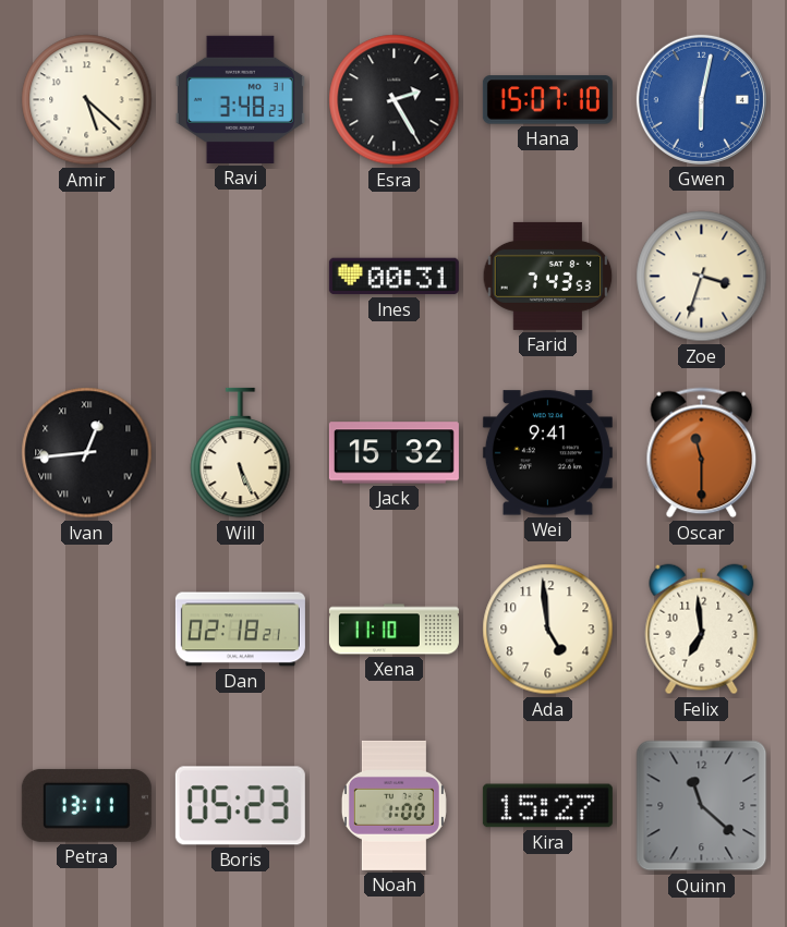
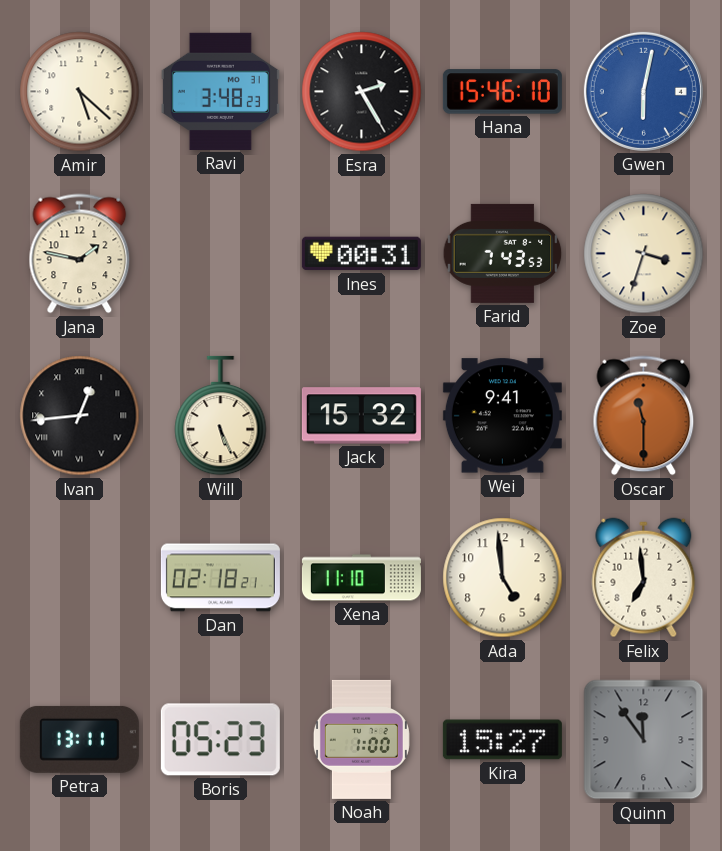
Hana: 15:07 -> 15:46
Jana: none -> 1:47
Quinn: 11:22 -> 11:54
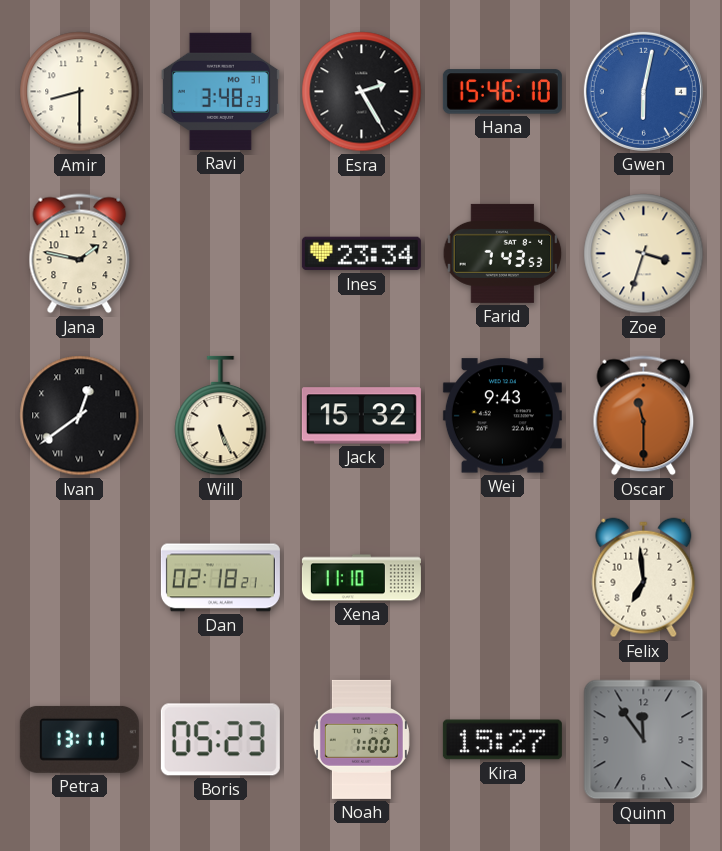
Amir: 5:22 -> 8:30
Ines: 00:31 -> 23:34
Ivan: 12:44 -> 12:39
Wei: 9:41 -> 9:43
Ada: 4:59 -> none
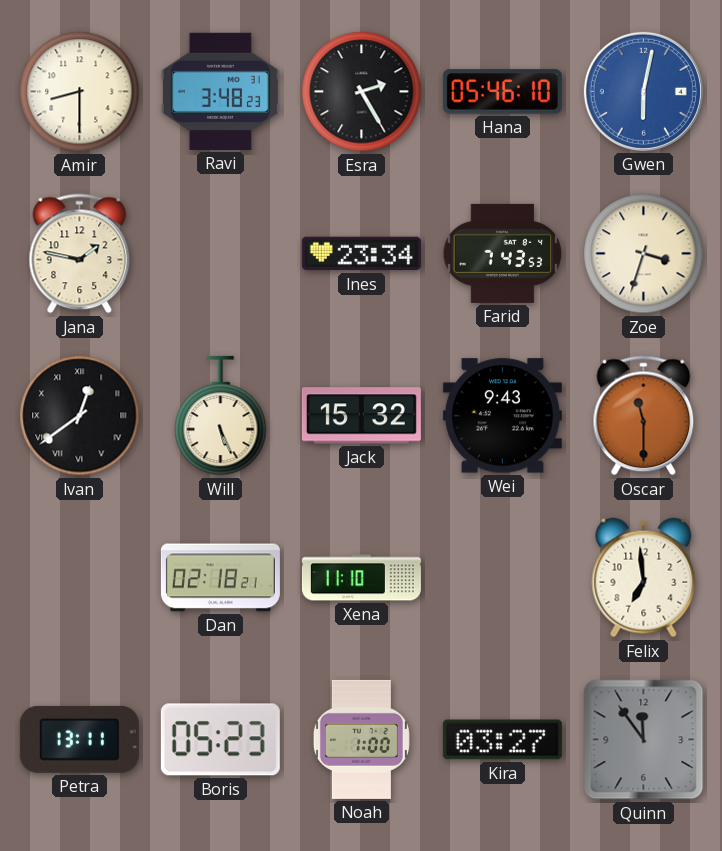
Hana: 15:46 -> 05:46
Kira: 15:27 -> 03:27
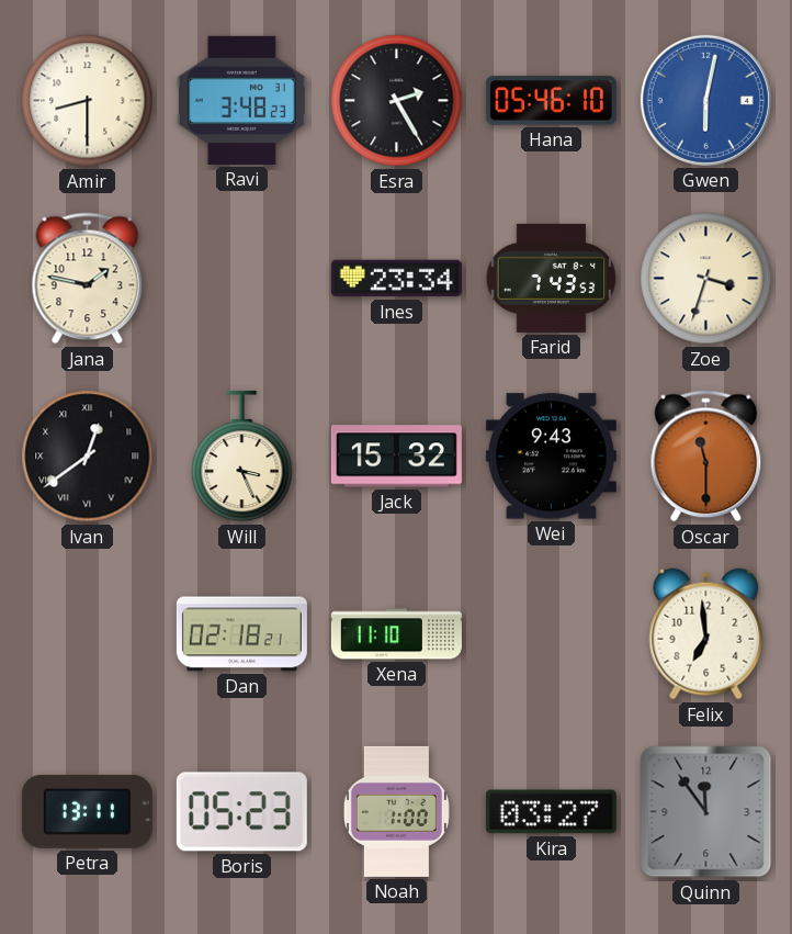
Will: 5:26 -> 3:26
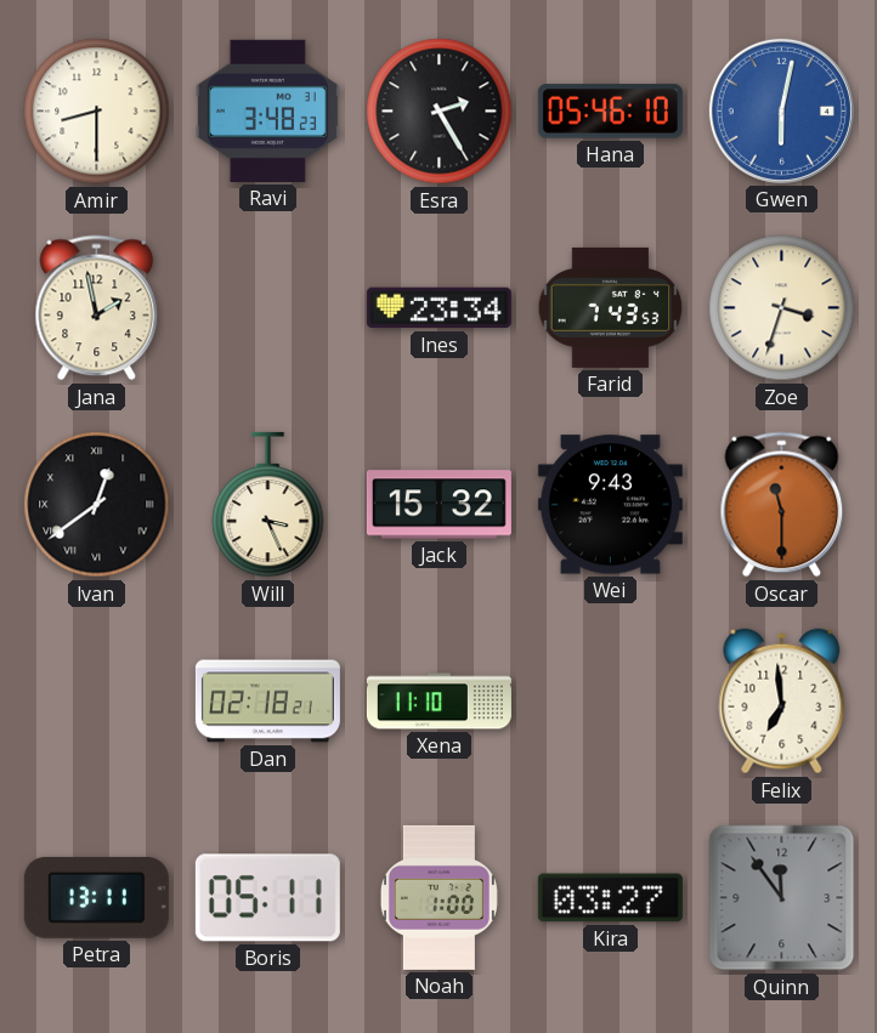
Jana: 1:47 -> 1:58
Boris: 05:23 -> 05:11
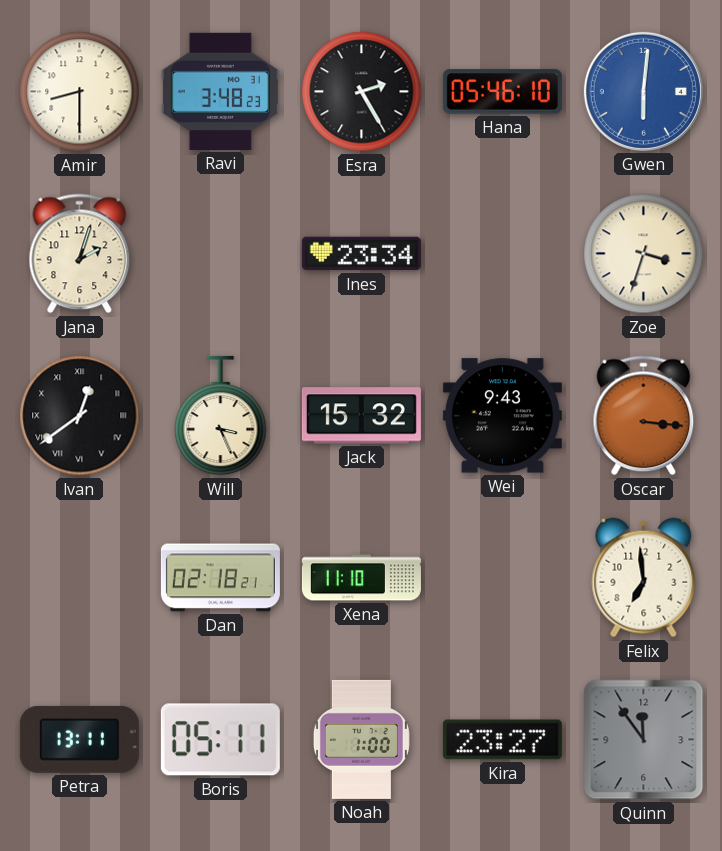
Gwen: 6:02 -> 6:01
Jana: 1:58 -> 2:03
Farid: 7:43 -> none
Oscar: 11:30 -> 3:16
Kira: 03:27 -> 23:27
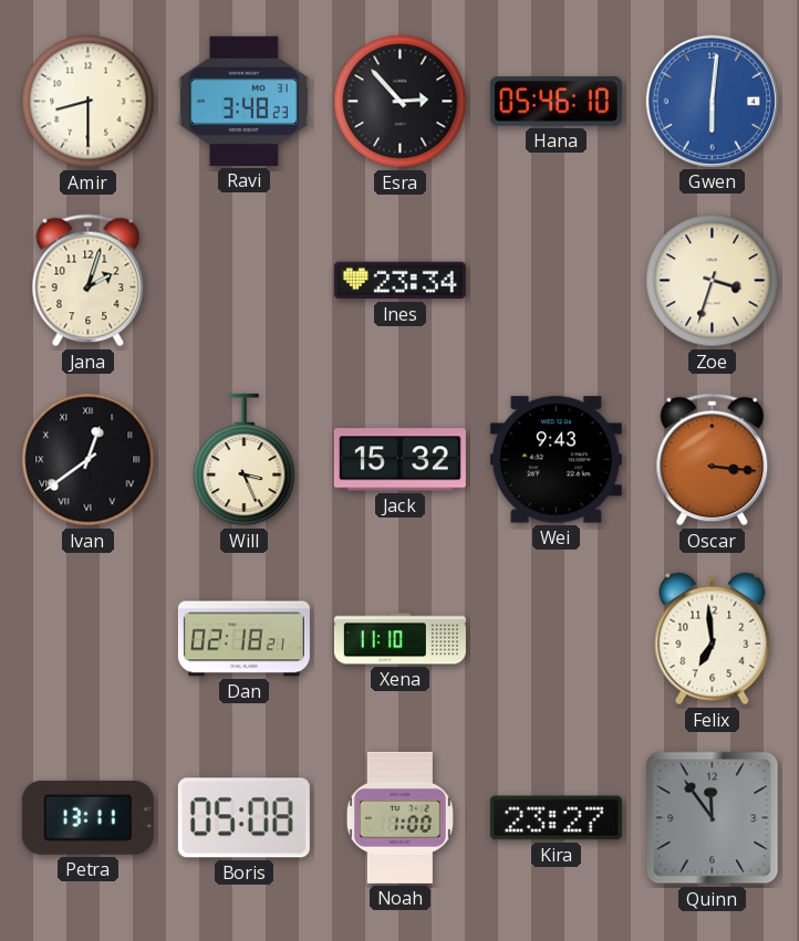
Esra: 2:25 -> 2:53
Boris: 05:11 -> 05:08
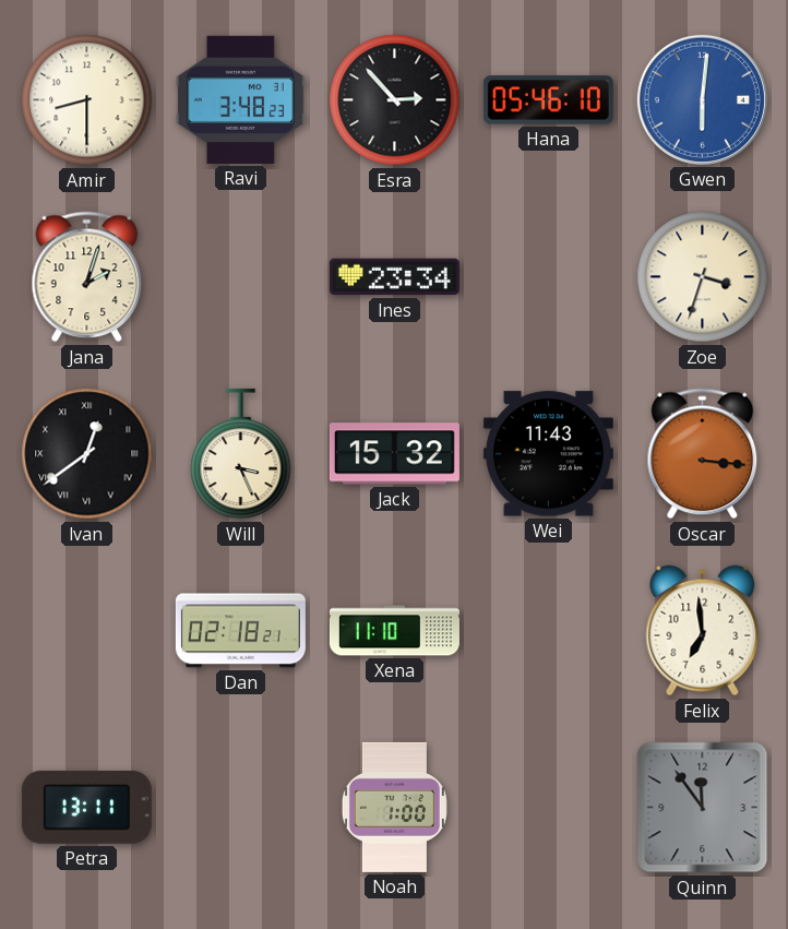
Wei: 9:43 -> 11:43
Boris: 05:08 -> none
Kira: 23:27 -> none
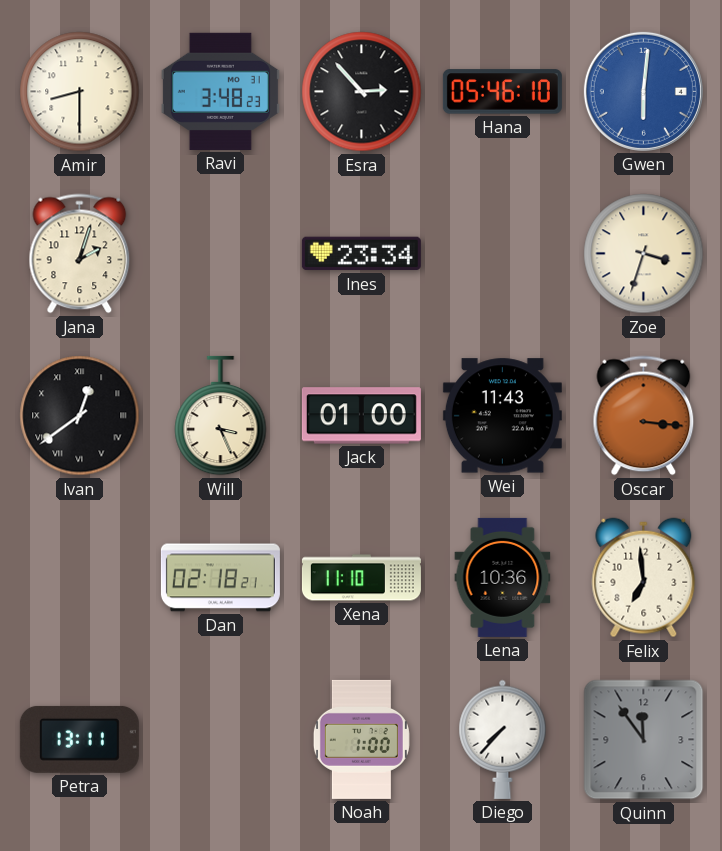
Jack: 15:32 -> 01:00
Lena: none -> 10:36
Diego: none -> 7:37
